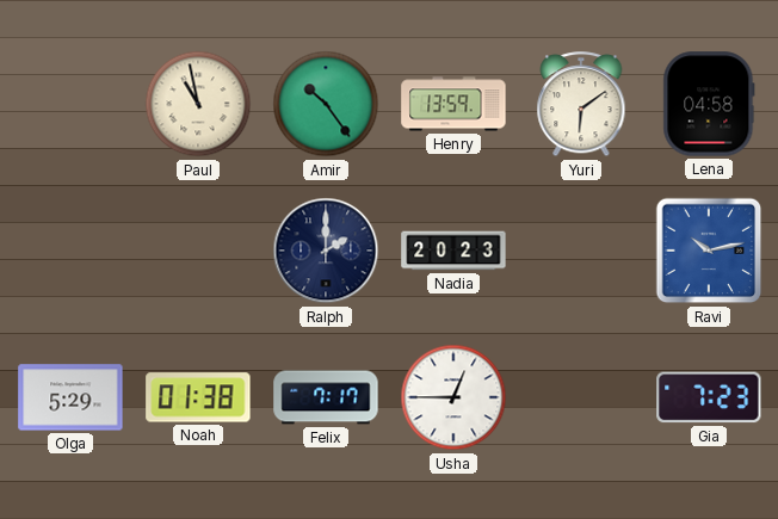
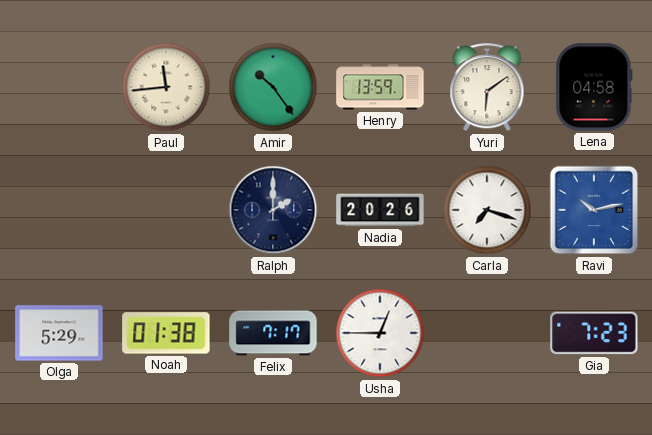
Paul: 10:58 -> 11:44
Nadia: 20:23 -> 20:26
Carla: none -> 7:18
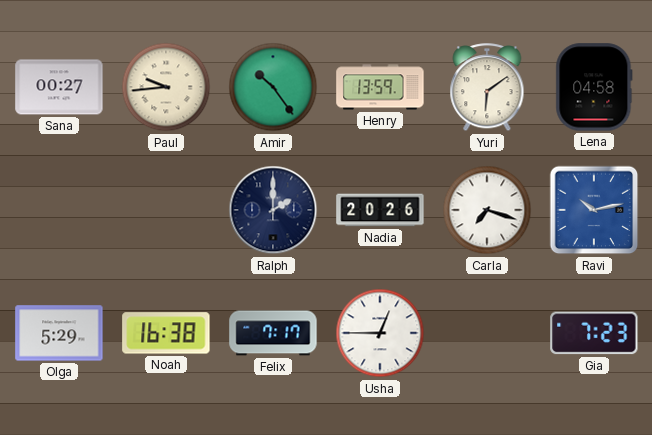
Sana: none -> 00:27
Paul: 11:44 -> 9:44
Noah: 01:38 -> 16:38
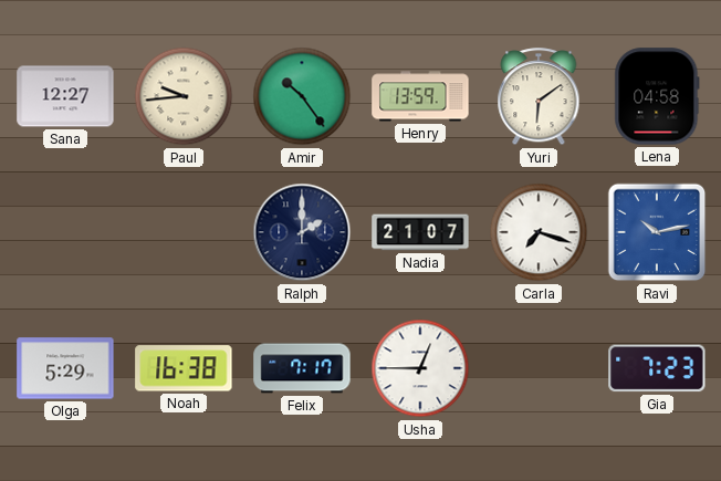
Sana: 00:27 -> 12:27
Nadia: 20:26 -> 21:07
